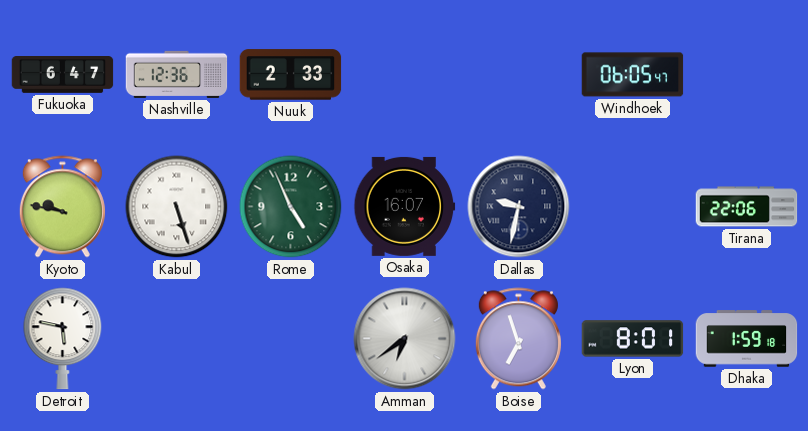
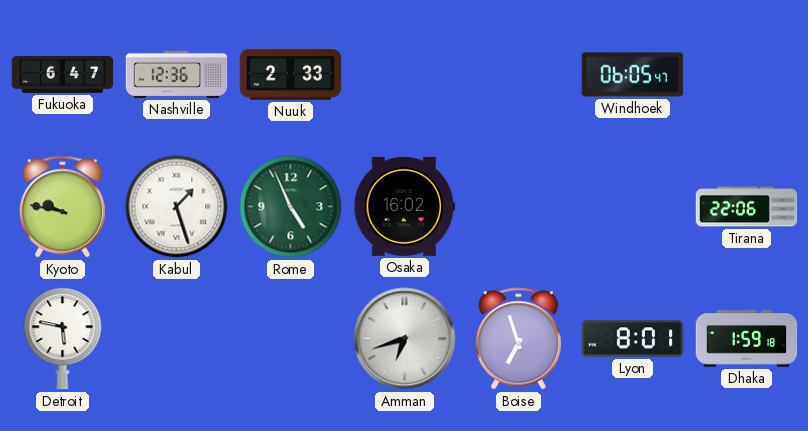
Kabul: 5:27 -> 1:27
Osaka: 16:07 -> 16:02
Dallas: 9:32 -> none
Amman: 6:39 -> 6:42
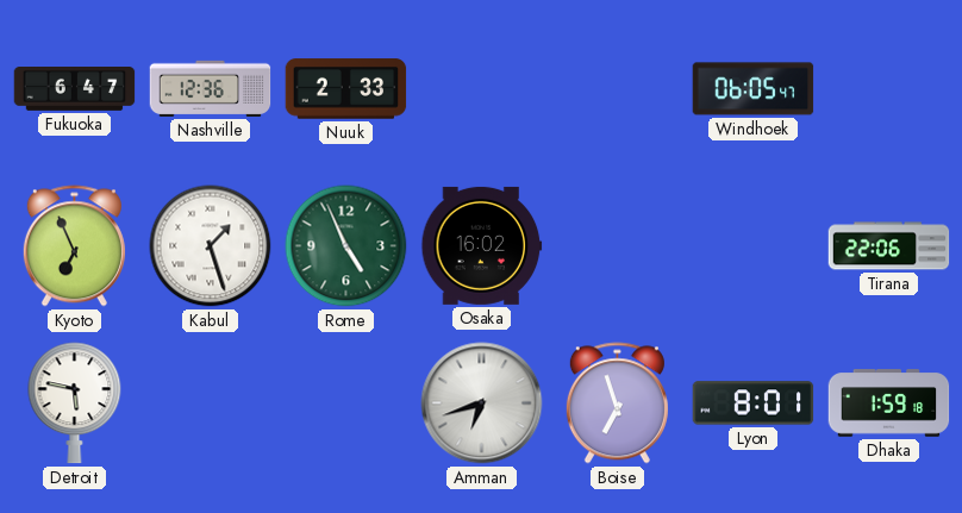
Kyoto: 9:47 -> 6:56
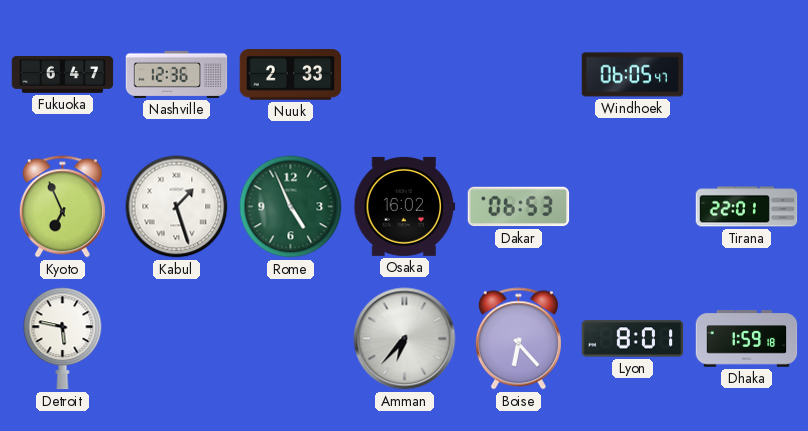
Dakar: none -> 06:53
Tirana: 22:06 -> 22:01
Amman: 6:42 -> 6:37
Boise: 6:57 -> 6:23
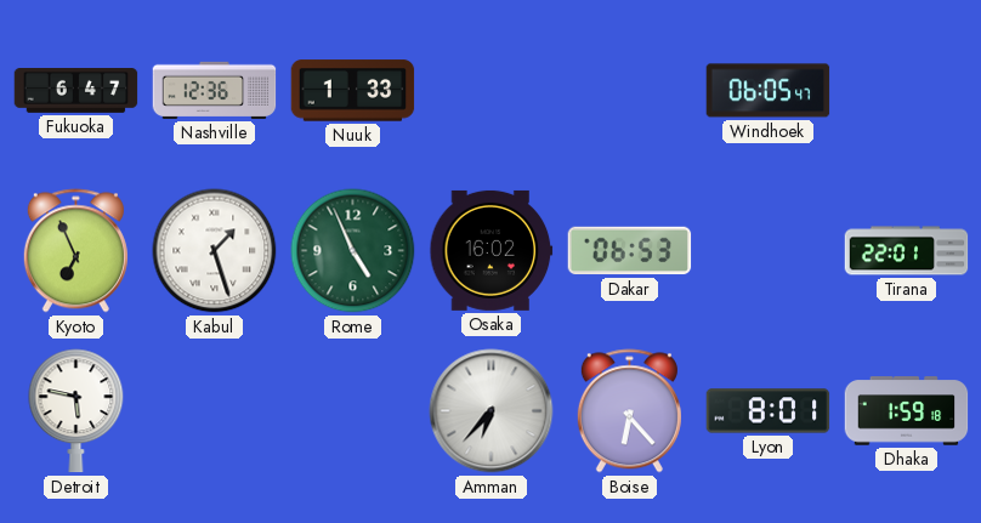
Nuuk: 2:33 -> 1:33
